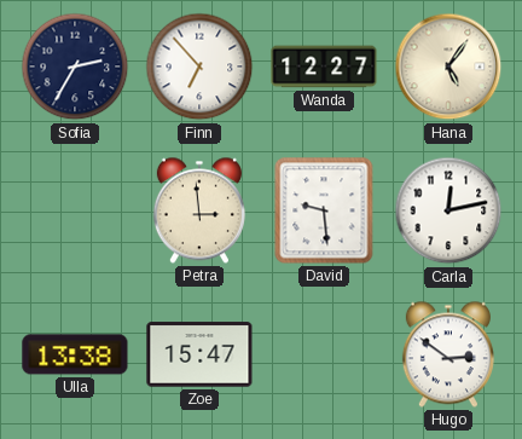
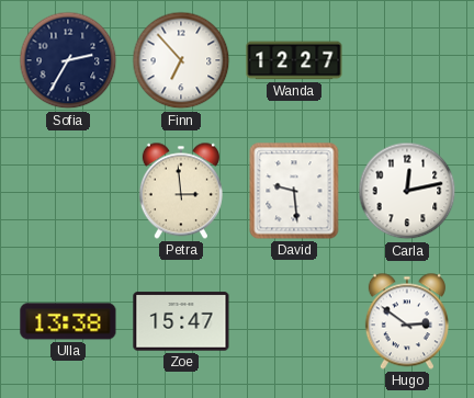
Hana: 5:06 -> none
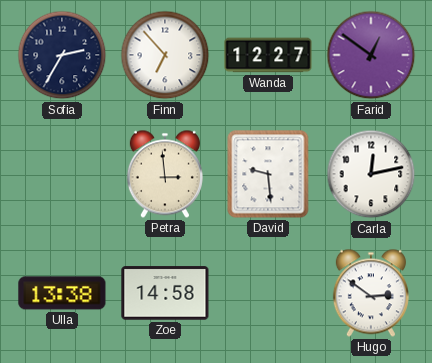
Farid: none -> 12:51
Zoe: 15:47 -> 14:58
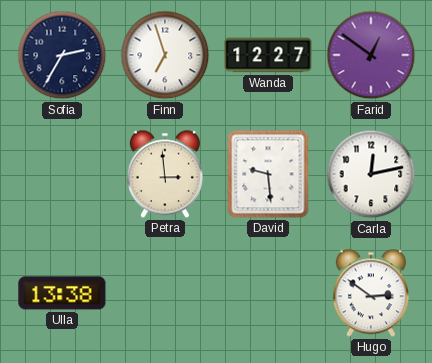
Finn: 6:53 -> 6:57
Zoe: 14:58 -> none
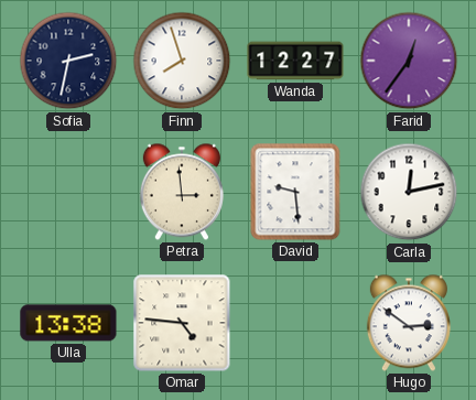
Sofia: 2:35 -> 2:32
Finn: 6:57 -> 7:57
Farid: 12:51 -> 12:36
Omar: none -> 4:46
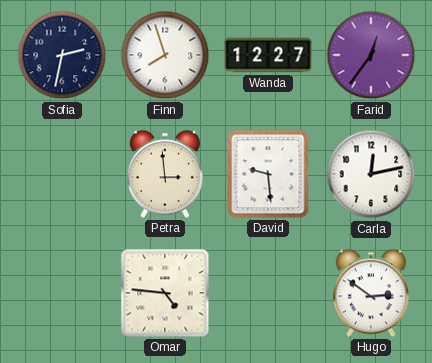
Ulla: 13:38 -> none
